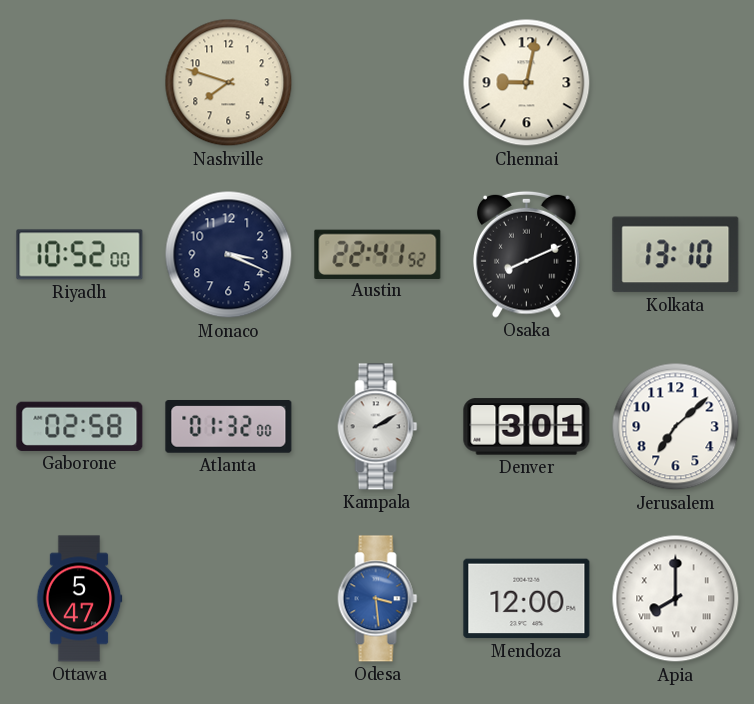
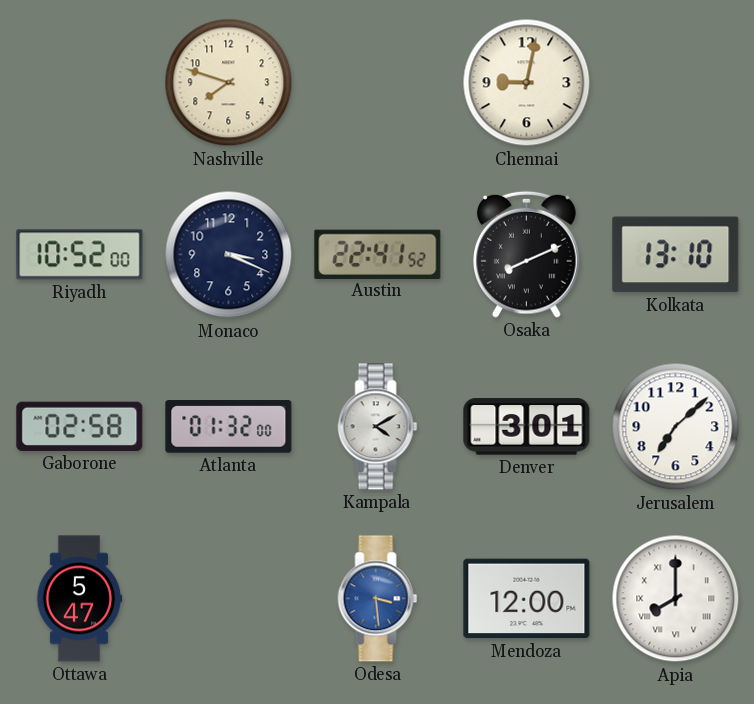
Kampala: 2:10 -> 4:10
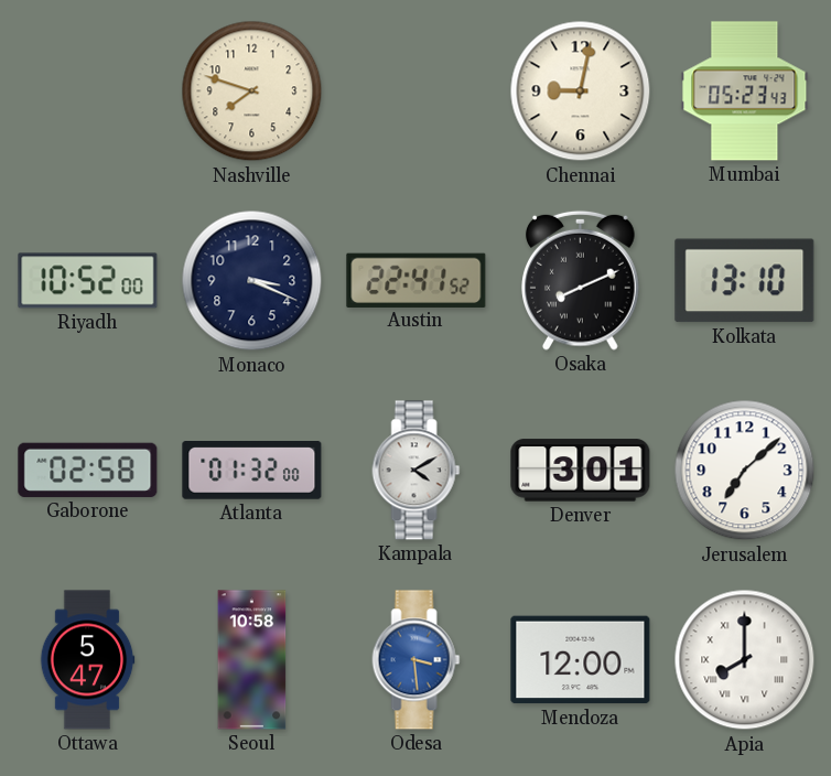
Mumbai: none -> 05:23
Seoul: none -> 10:58
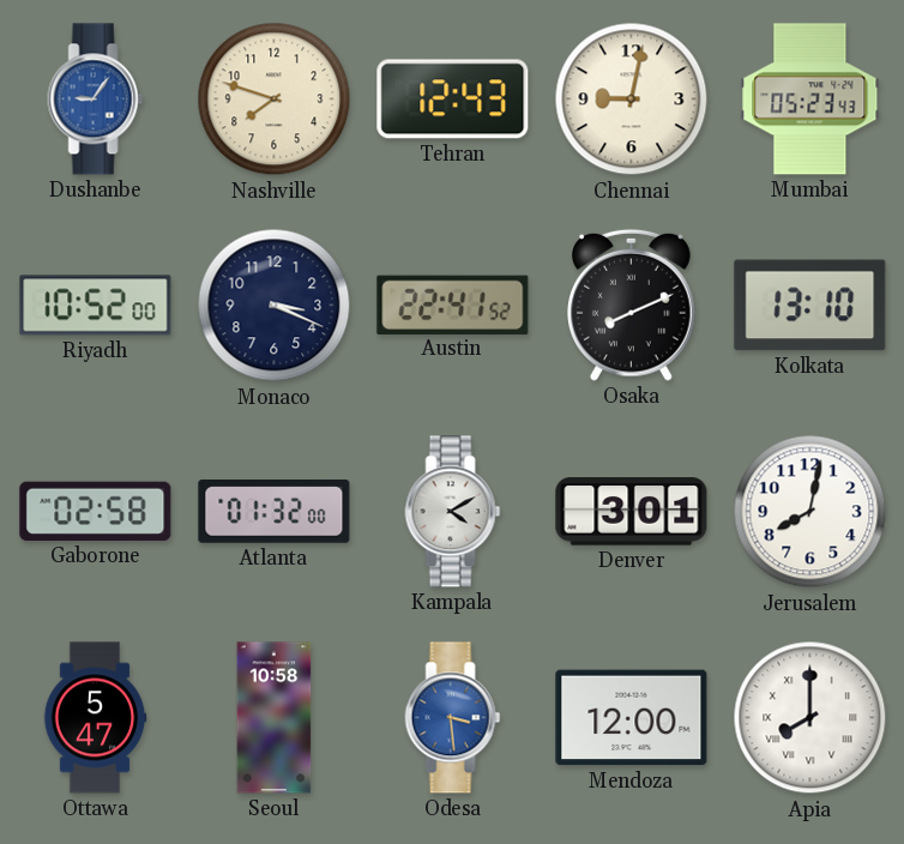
Dushanbe: none -> 9:06
Tehran: none -> 12:43
Jerusalem: 7:08 -> 8:02
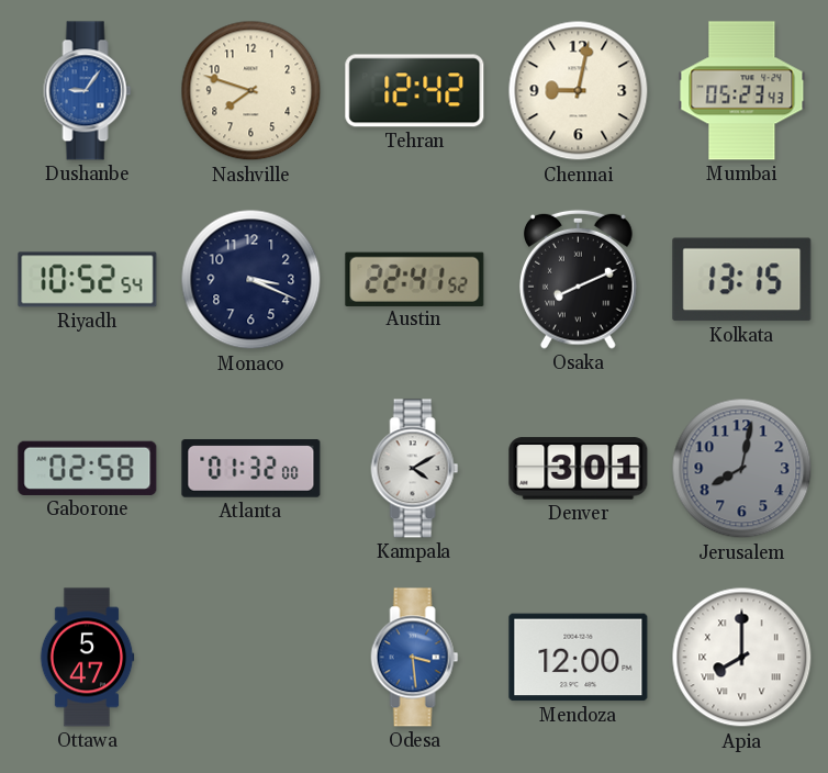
Tehran: 12:43 -> 12:42
Riyadh: 10:52:00 -> 10:52:54
Kolkata: 13:10 -> 13:15
Jerusalem dial: white -> grey
Seoul: 10:58 -> none
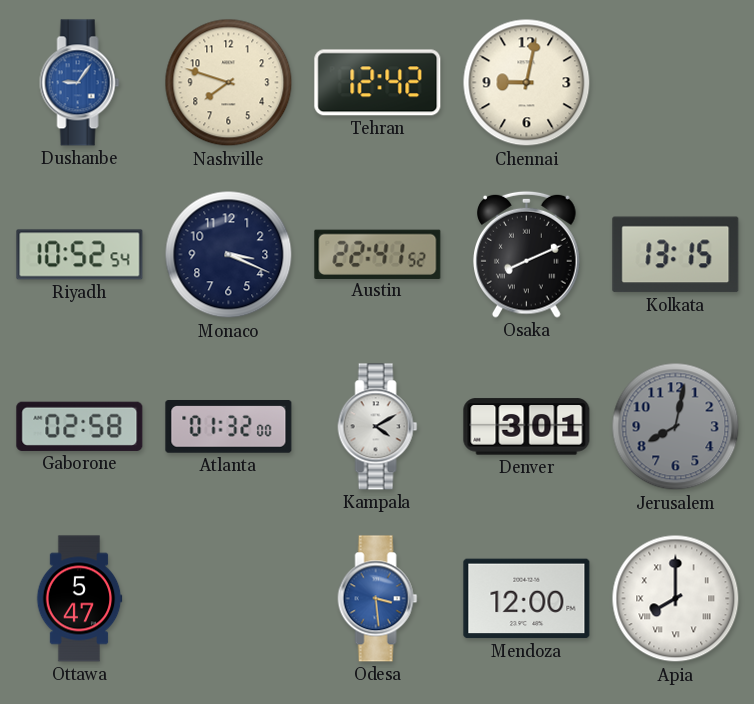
Mumbai: 05:23 -> none
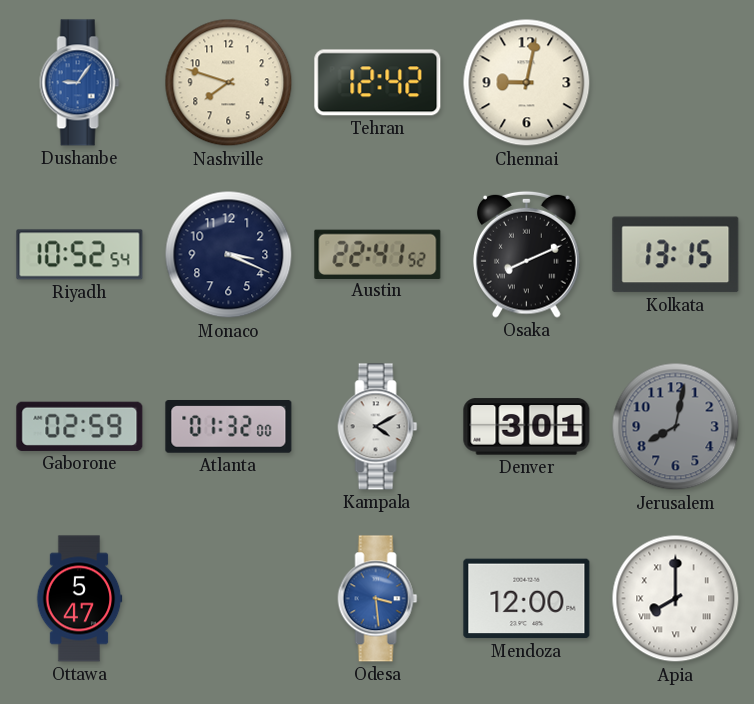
Gaborone: 02:58 -> 02:59
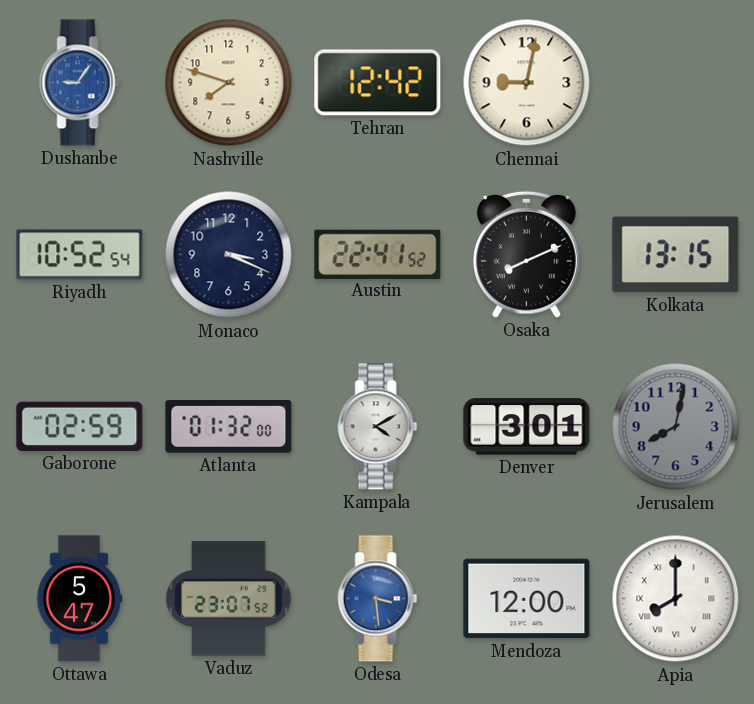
Vaduz: none -> 23:07
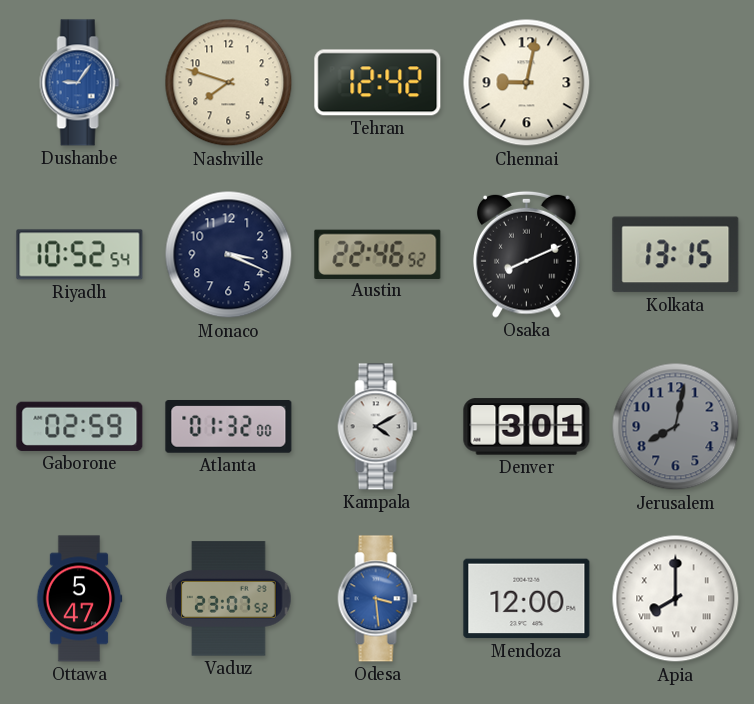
Austin: 22:41 -> 22:46
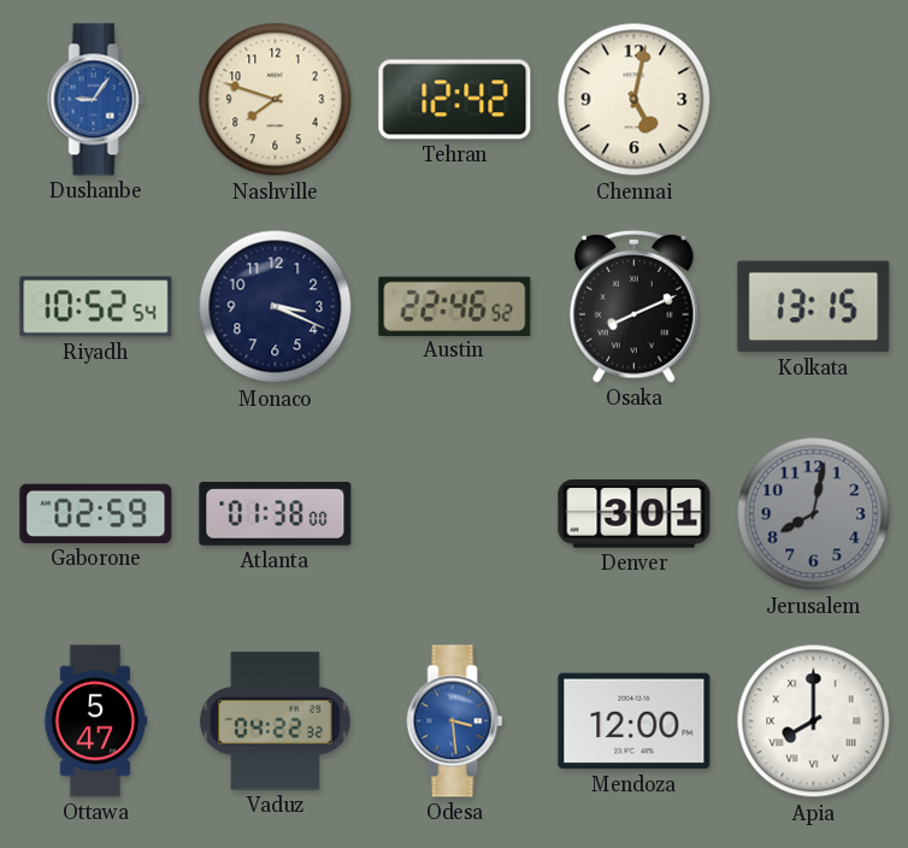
Chennai: 9:02 -> 5:02
Atlanta: 01:32 -> 01:38
Kampala: 4:10 -> none
Vaduz: 23:07 -> 04:22
